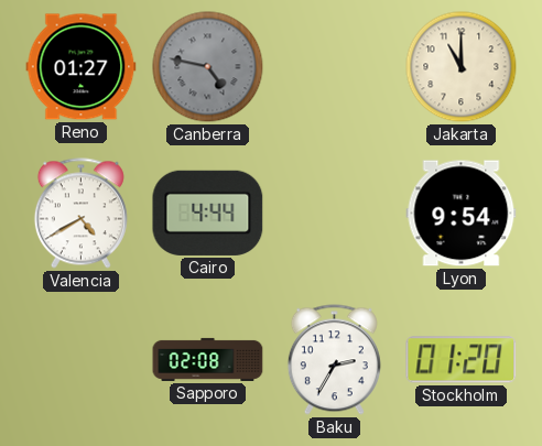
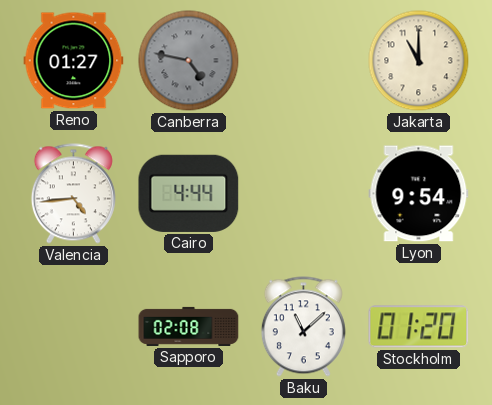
Valencia: 4:40 -> 4:44
Baku: 2:35 -> 11:08
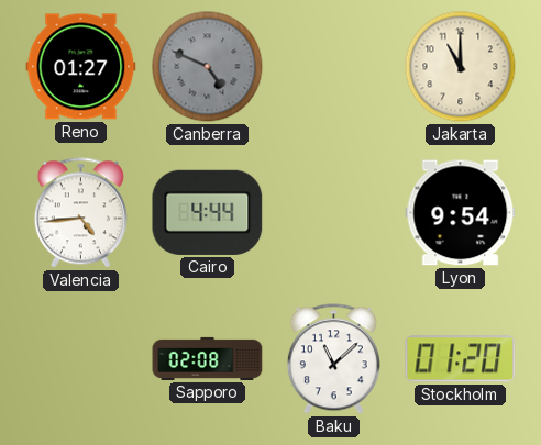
Canberra: 4:47 -> 4:49
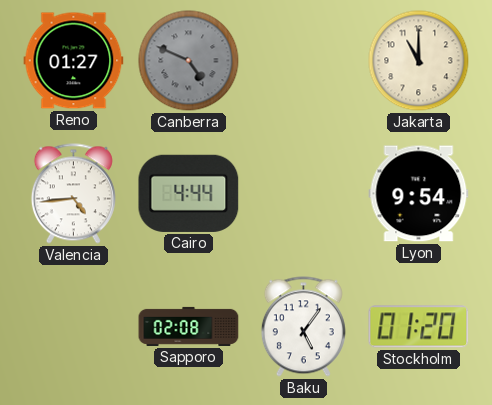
Baku: 11:08 -> 5:06
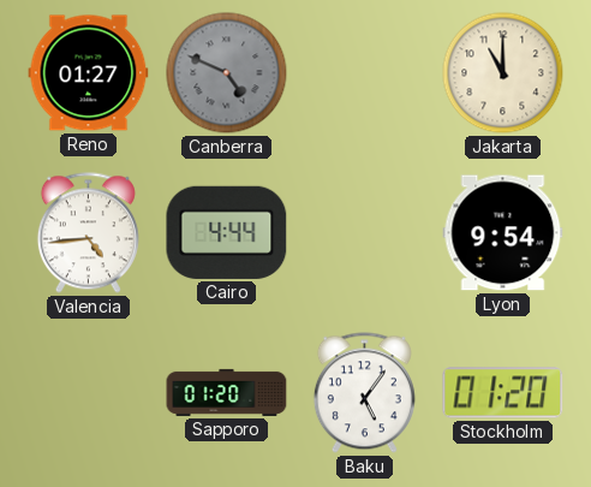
Sapporo: 02:08 -> 01:20
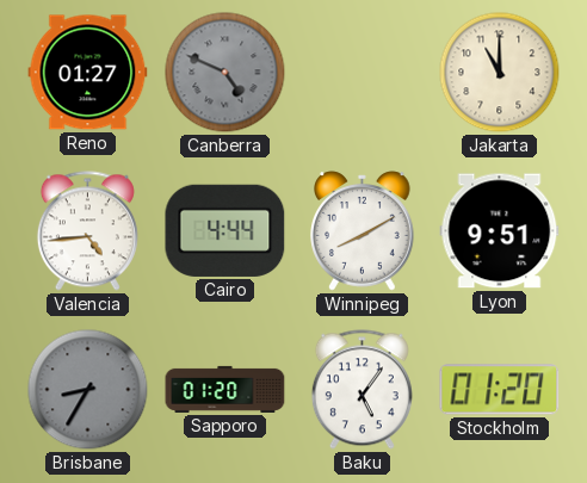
Winnipeg: none -> 8:10
Lyon: 9:54 -> 9:51
Brisbane: none -> 8:35
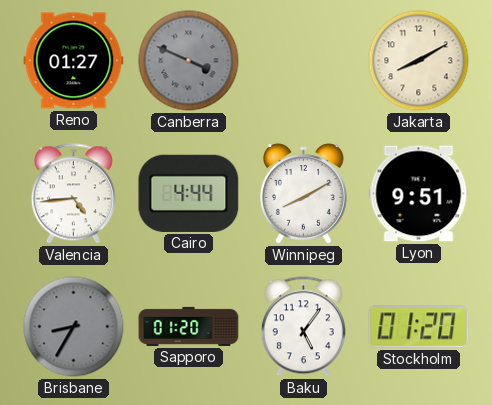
Canberra: 4:49 -> 3:49
Jakarta: 11:00 -> 8:10
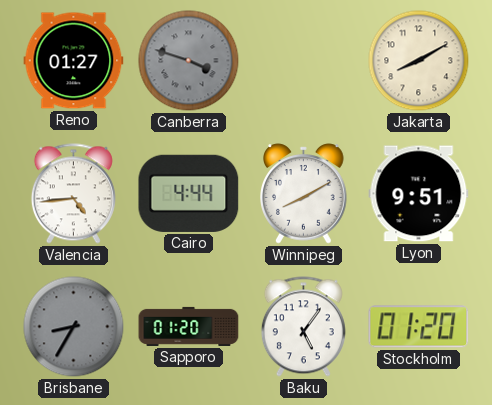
Canberra: 3:49 -> 3:48
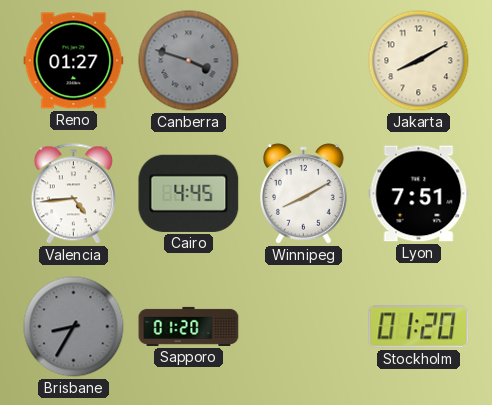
Cairo: 4:44 -> 4:45
Lyon: 9:51 -> 7:51
Baku: 5:06 -> none
